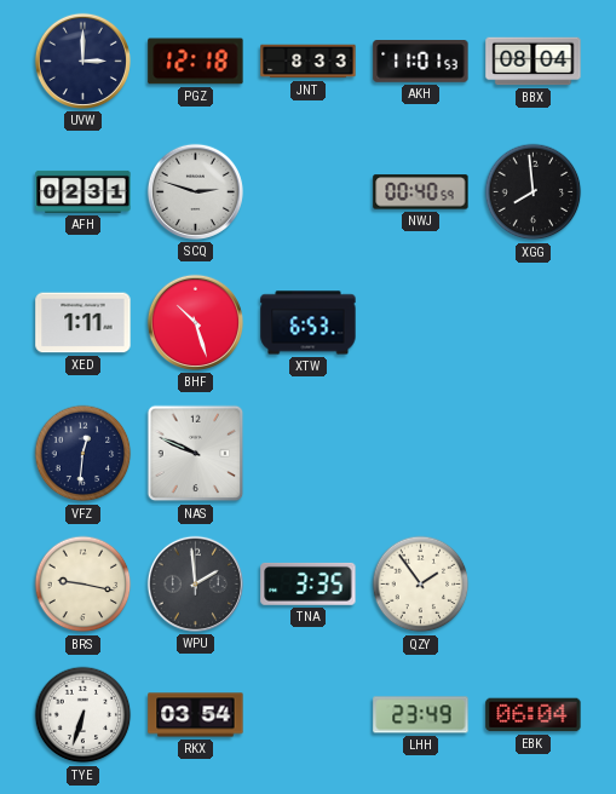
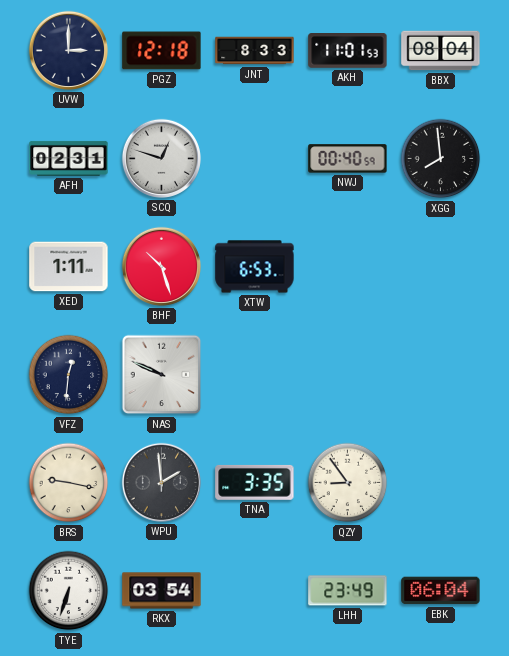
SCQ: 2:48 -> 12:48
QZY: 1:54 -> 8:54
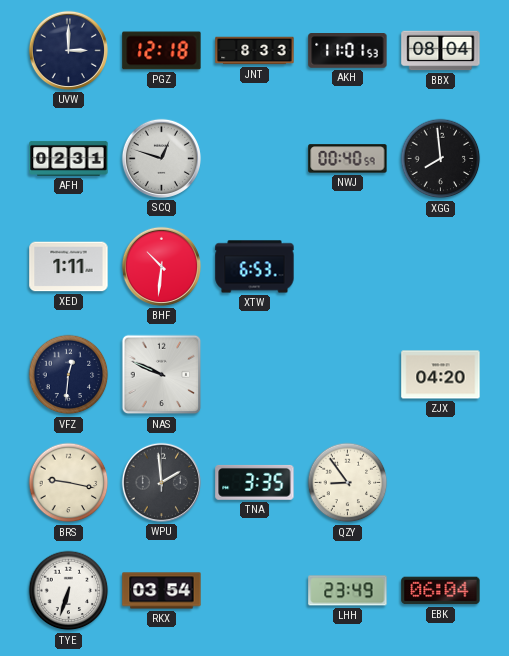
BHF: 10:27 -> 10:31
ZJX: none -> 04:20
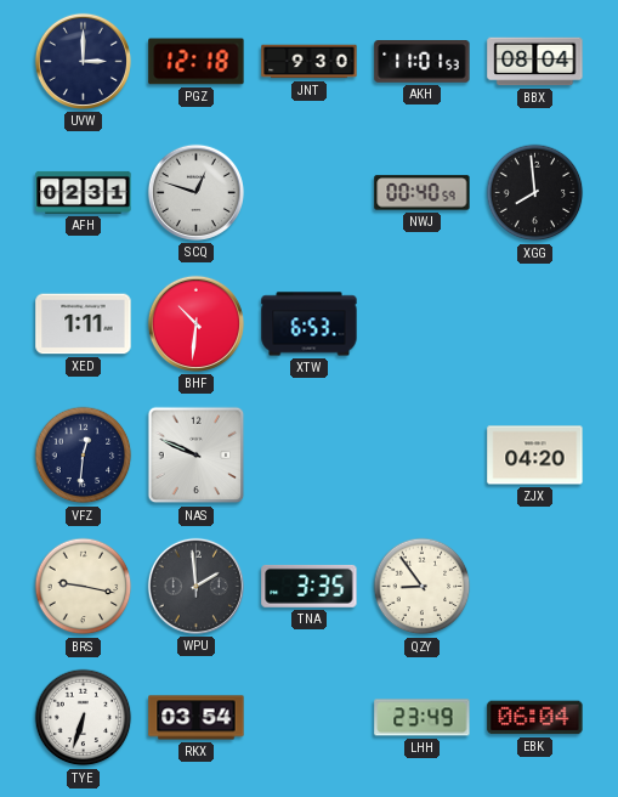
JNT: 8:33 -> 9:30
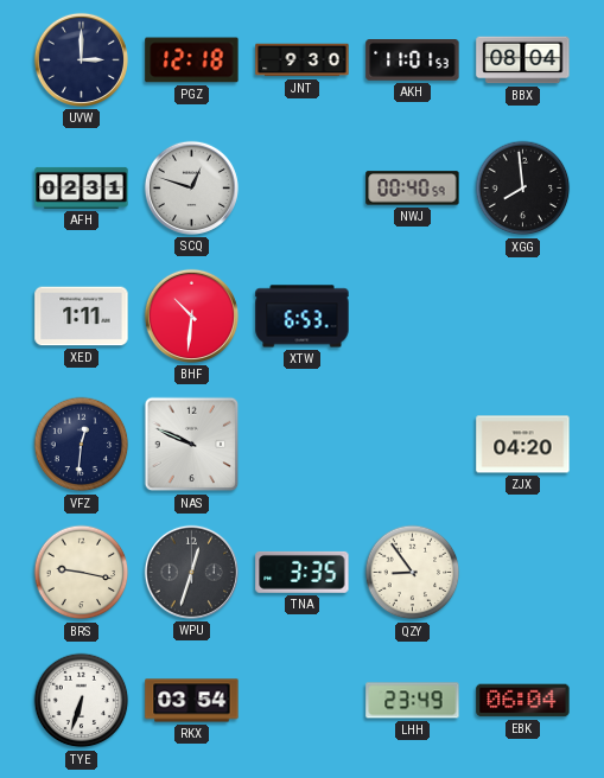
WPU: 1:59 -> 12:33
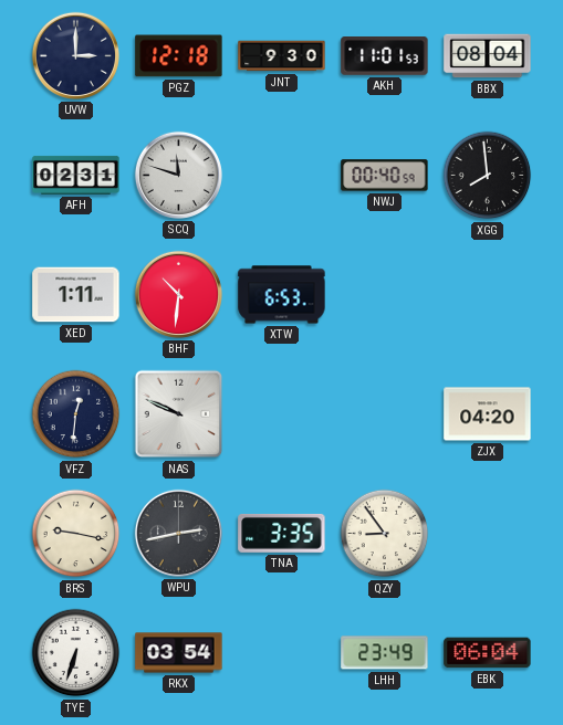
SCQ: 12:48 -> 11:48
WPU: 12:33 -> 2:43
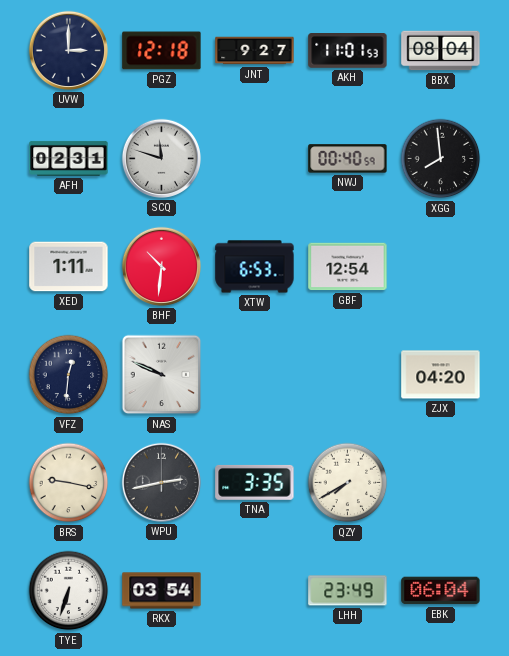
JNT: 9:30 -> 9:27
GBF: none -> 12:54
QZY: 8:54 -> 7:40
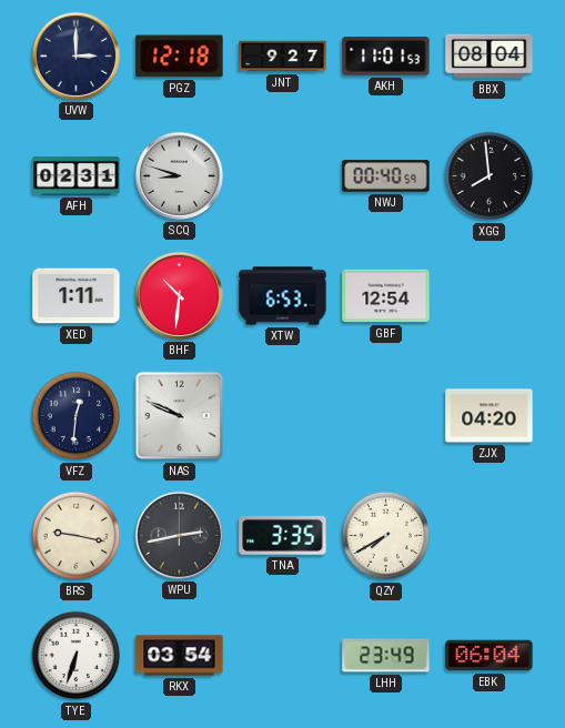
SCQ: 11:48 -> 8:48
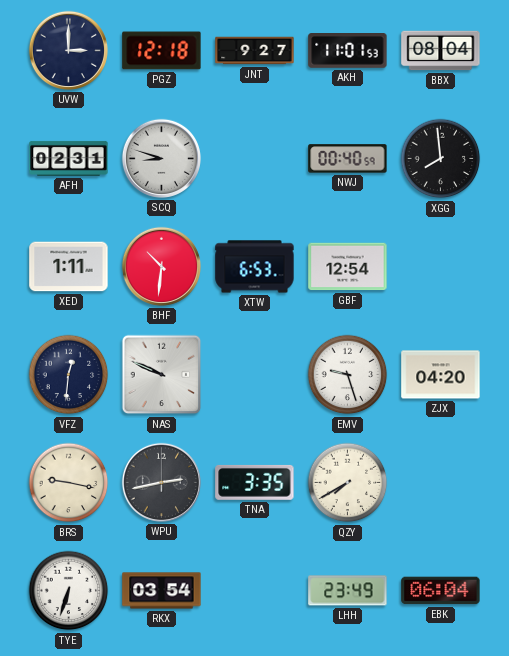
EMV: none -> 9:27
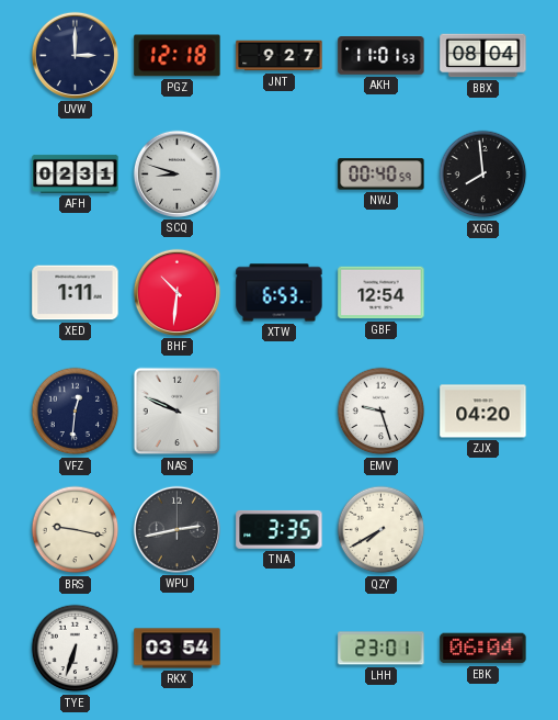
LHH: 23:49 -> 23:01
